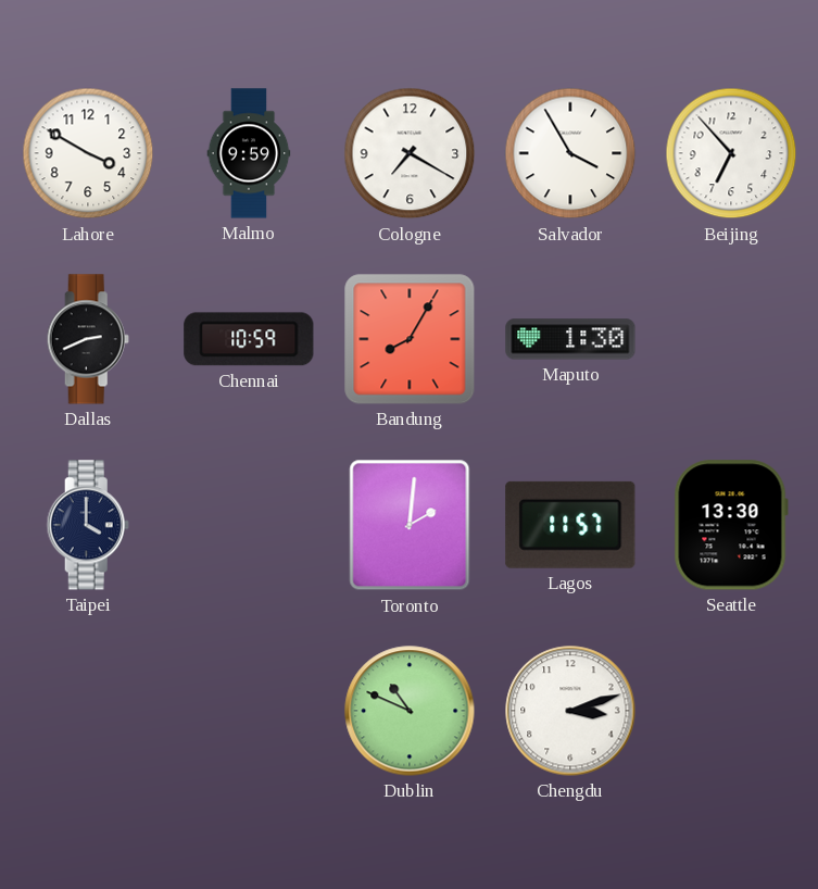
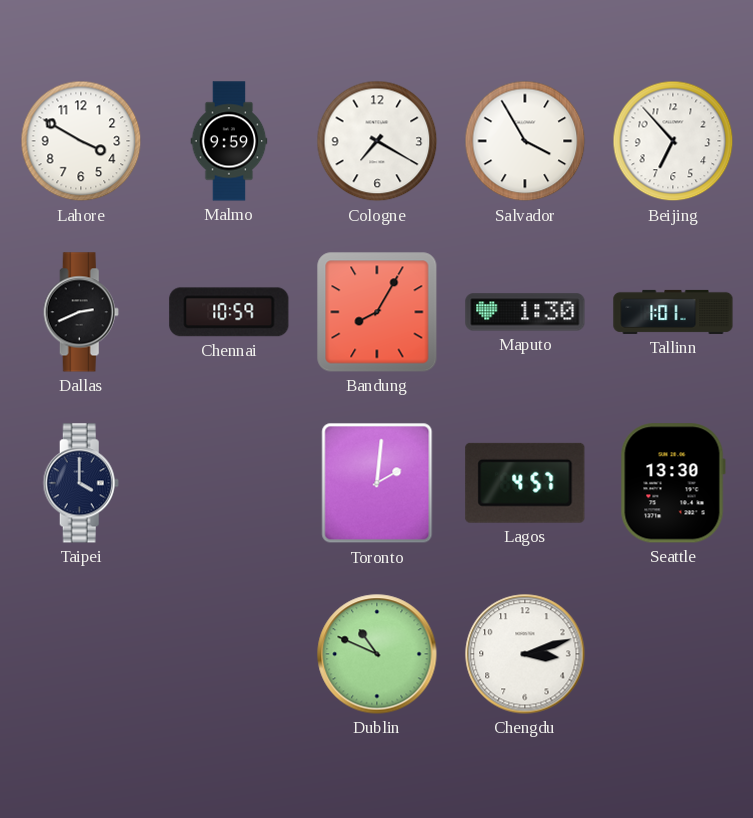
Tallinn: none -> 1:01
Lagos: 11:57 -> 4:57
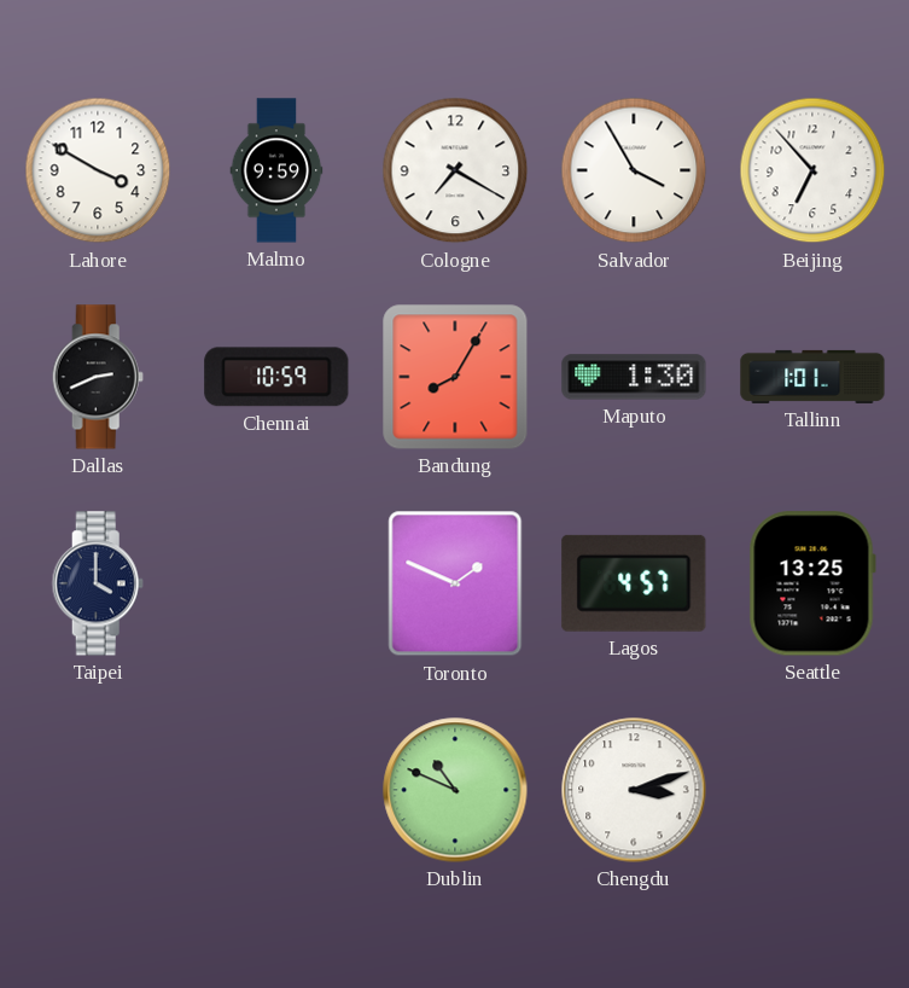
Toronto: 2:01 -> 1:49
Seattle: 13:30 -> 13:25
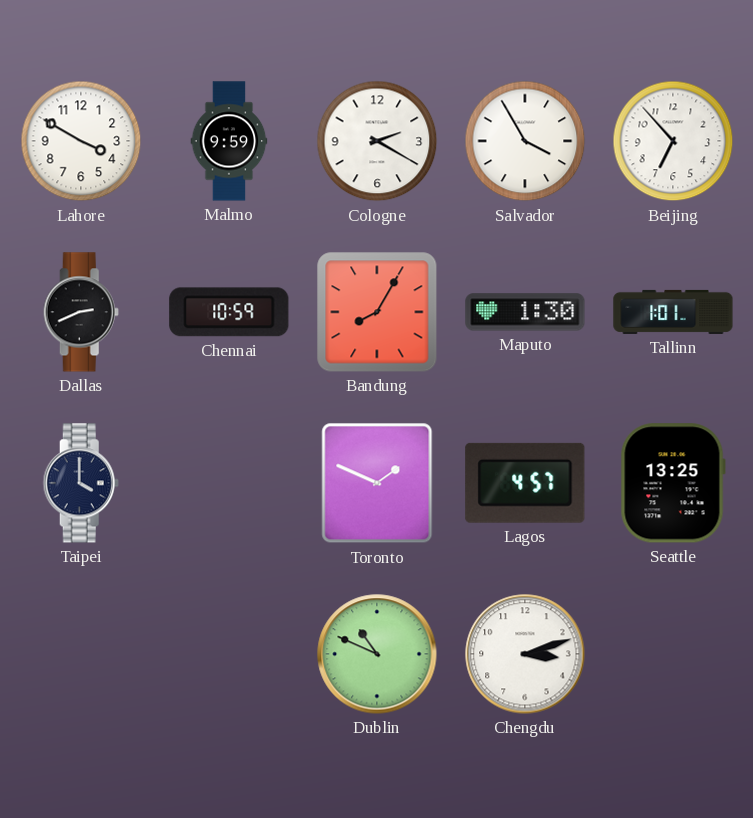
Cologne: 7:20 -> 2:20
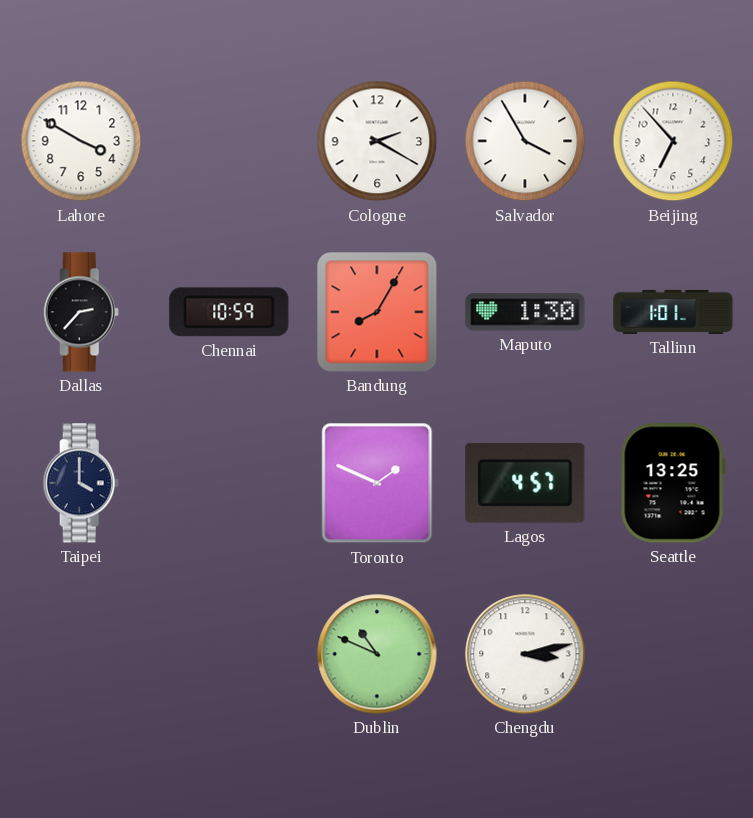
Malmo: 9:59 -> none
Dallas: 2:41 -> 2:37
Chengdu: 3:12 -> 3:13
